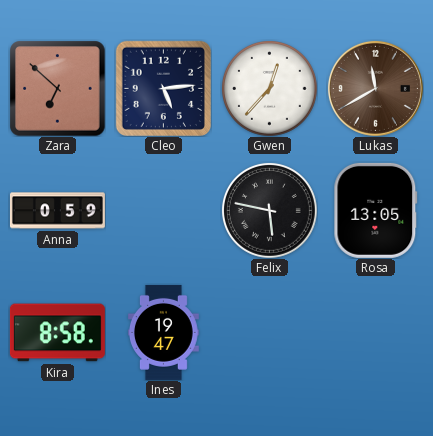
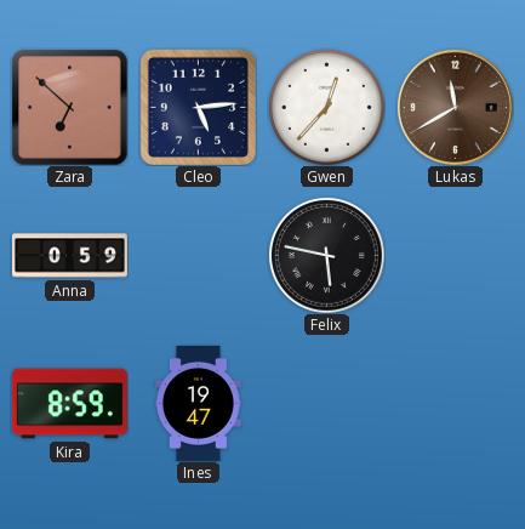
Rosa: 13:05 -> none
Kira: 8:58 -> 8:59
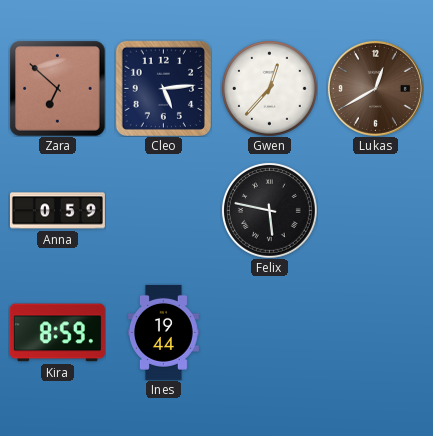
Lukas: 11:40 -> 12:40
Ines: 19:47 -> 19:44
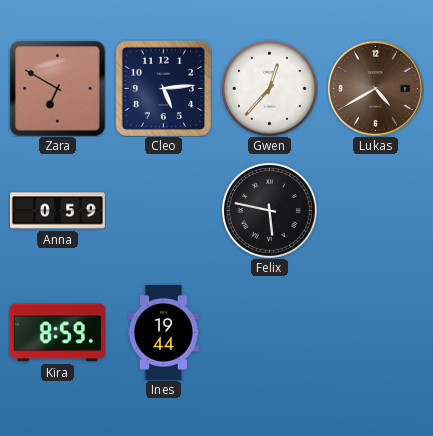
Zara: 6:52 -> 6:50
Lukas: 12:40 -> 4:40
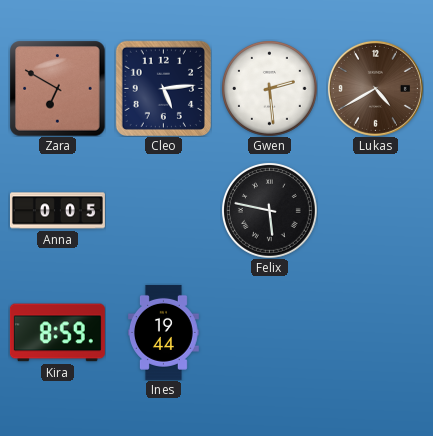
Gwen: 12:37 -> 2:29
Anna: 0:59 -> 0:05
